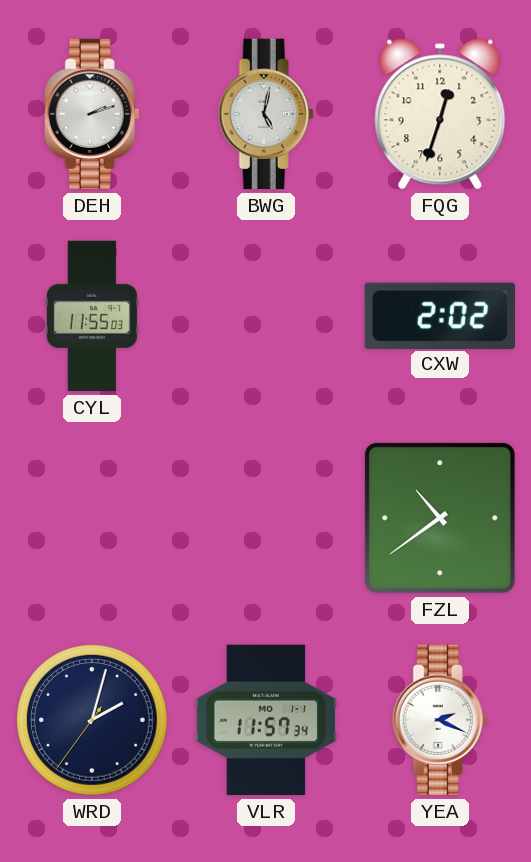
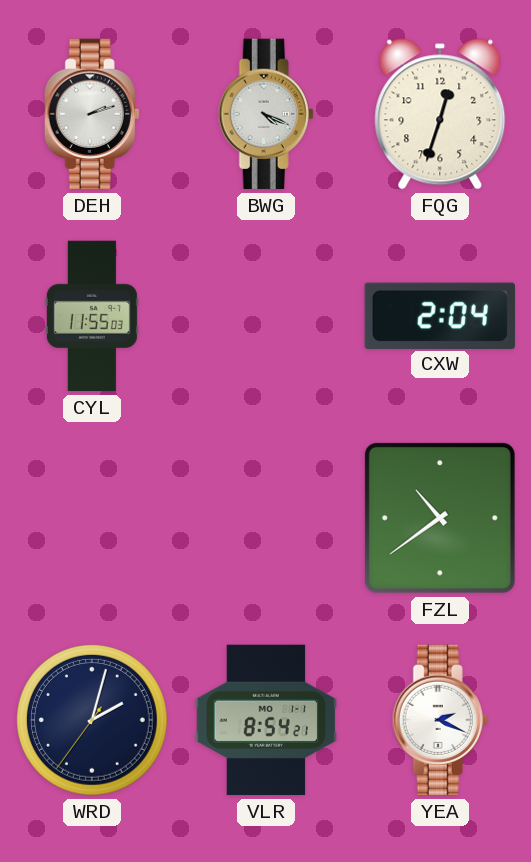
BWG: 5:02 -> 4:19
CXW: 2:02 -> 2:04
VLR: 11:57 -> 8:54
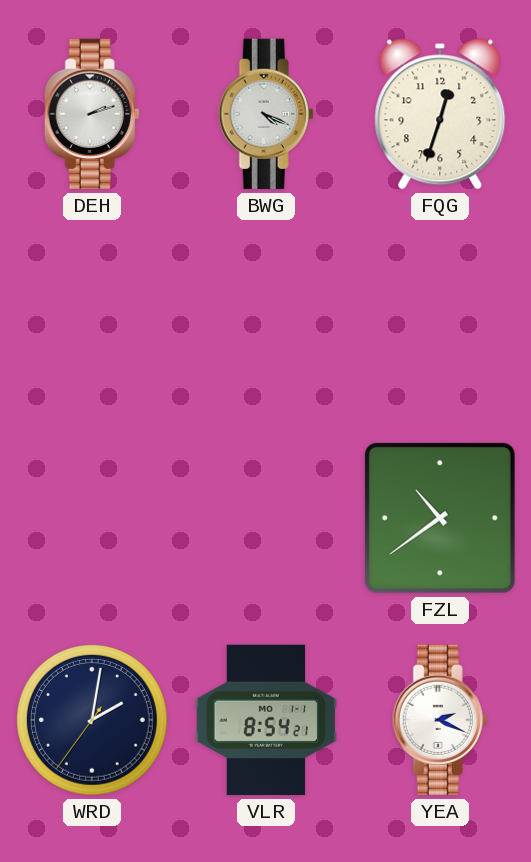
CYL: 11:55 -> none
CXW: 2:04 -> none
WRD: 2:02 -> 2:01
